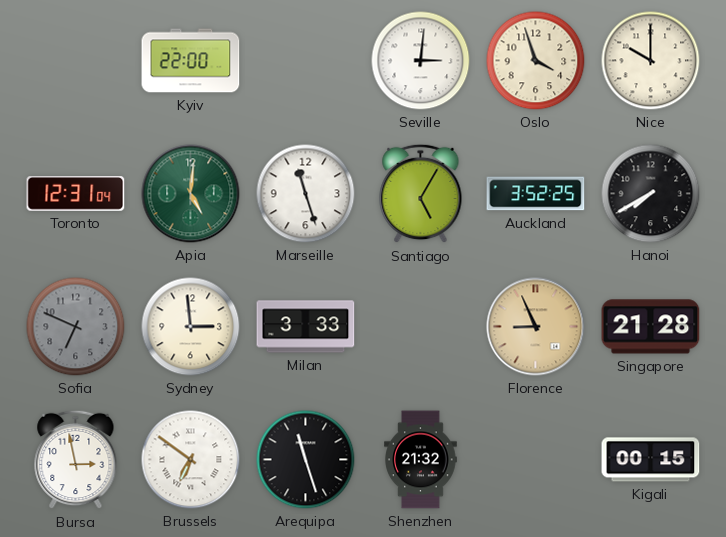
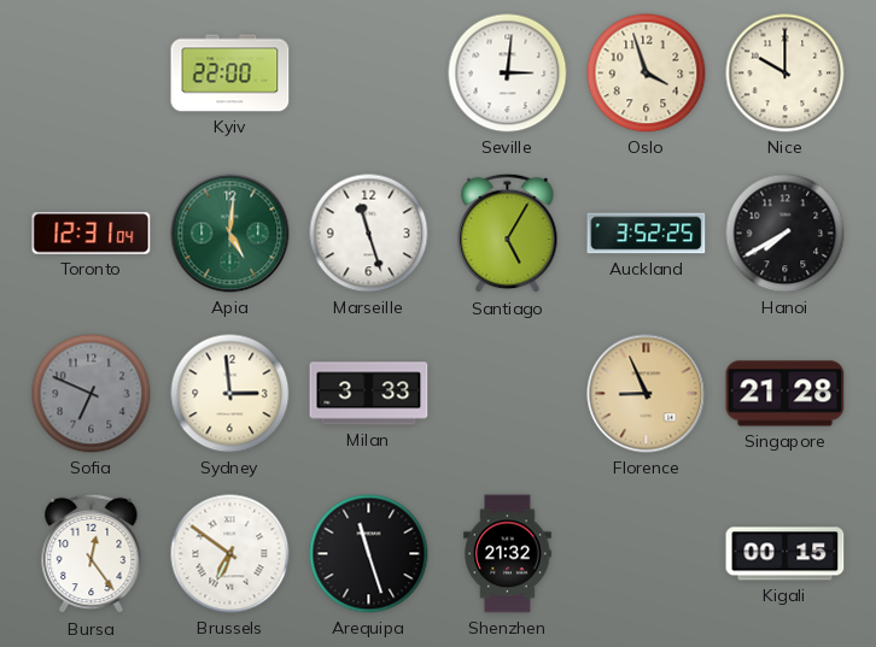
Bursa: 2:58 -> 12:24
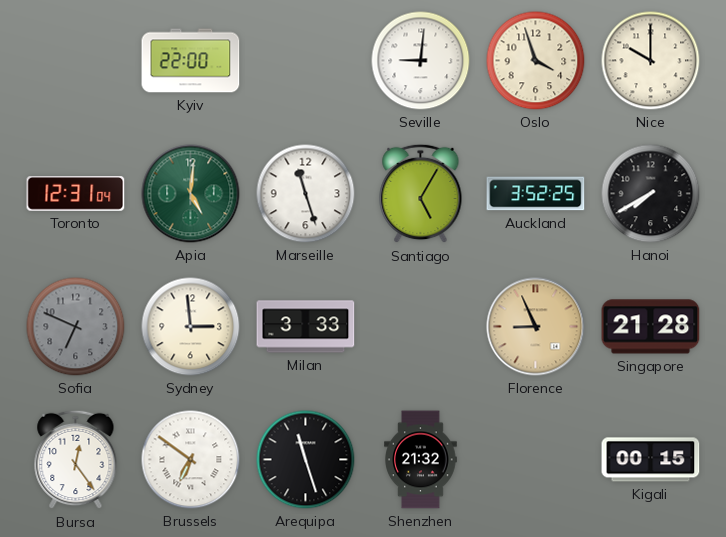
Seville: 3:01 -> 9:01
